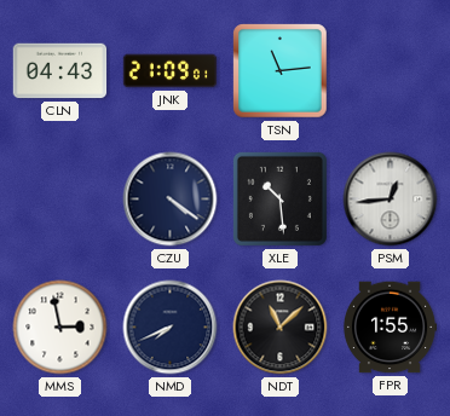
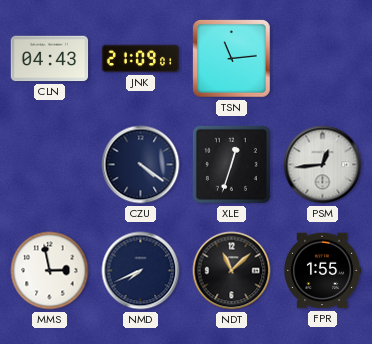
XLE: 10:29 -> 12:33
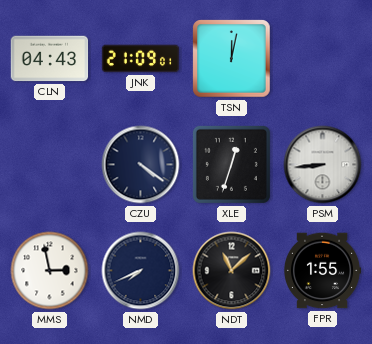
TSN: 11:14 -> 12:02
PSM: 12:44 -> 8:44
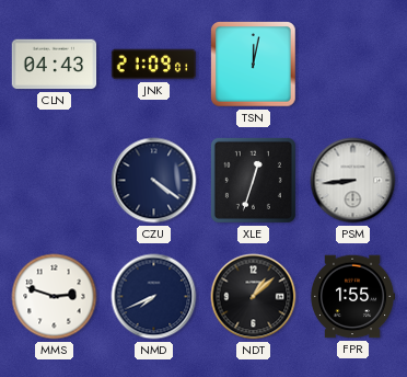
MMS: 2:58 -> 2:48
NDT: 11:08 -> 1:08
